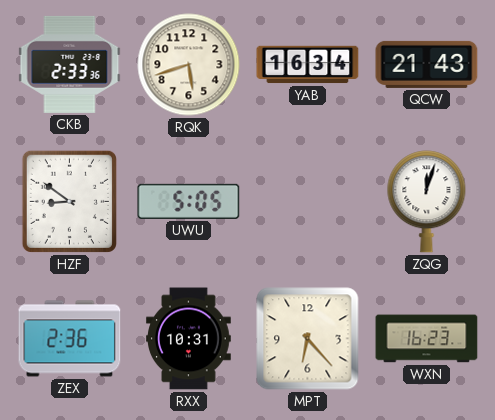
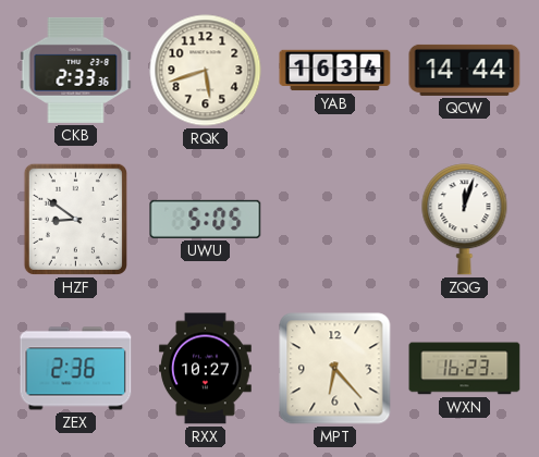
QCW: 21:43 -> 14:44
RXX: 10:31 -> 10:27
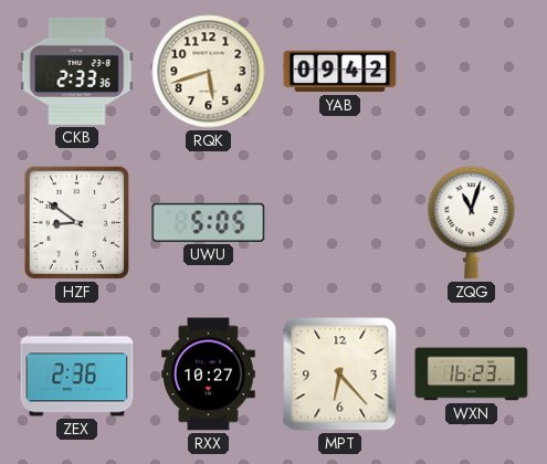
YAB: 16:34 -> 09:42
QCW: 14:44 -> none
ZQG: 12:03 -> 11:03
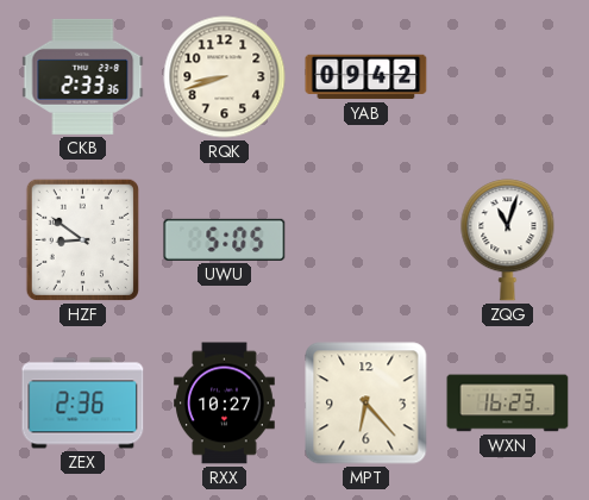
RQK: 5:42 -> 8:42
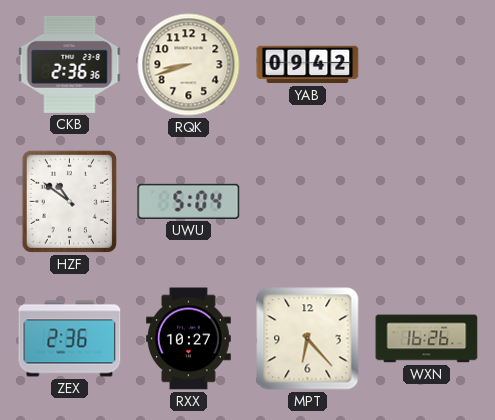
CKB: 2:33 -> 2:36
HZF: 8:51 -> 10:51
UWU: 5:05 -> 5:04
ZQG: 11:03 -> none
WXN: 16:23 -> 16:26
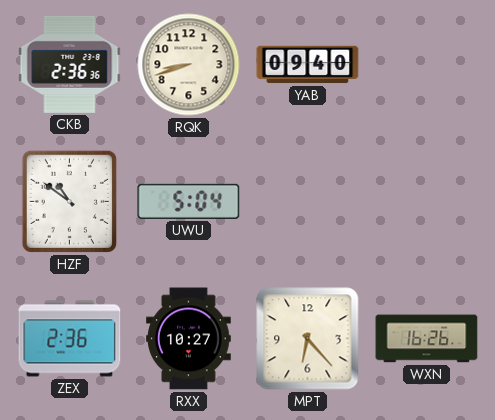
YAB: 09:42 -> 09:40
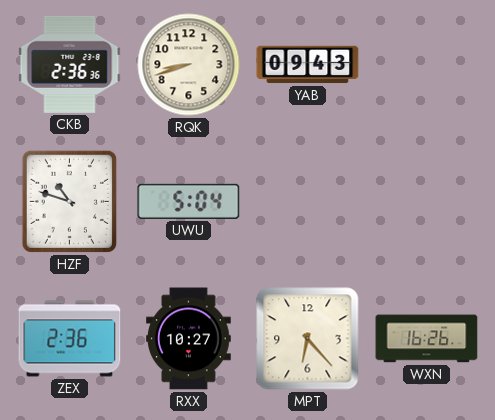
YAB: 09:40 -> 09:43
HZF: 10:51 -> 10:48
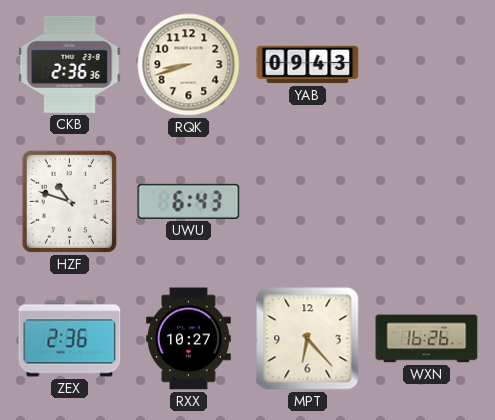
UWU: 5:04 -> 6:43
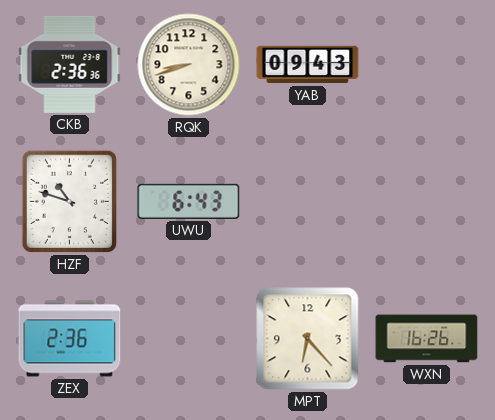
RXX: 10:27 -> none
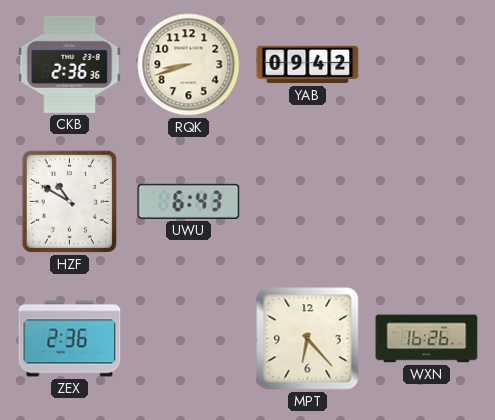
YAB: 09:43 -> 09:42
HZF: 10:48 -> 10:50
